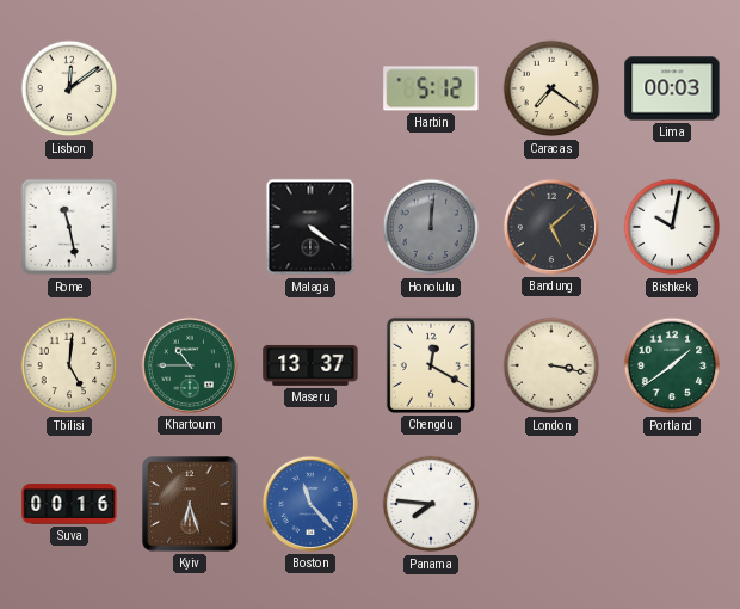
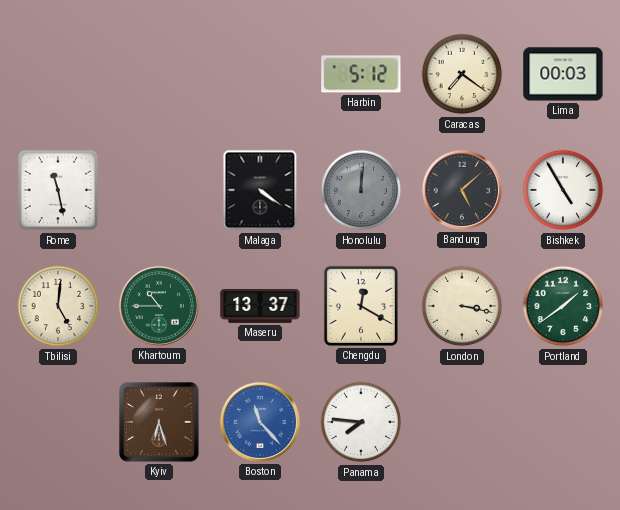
Lisbon: 12:09 -> none
Bishkek: 10:02 -> 4:55
Suva: 00:16 -> none
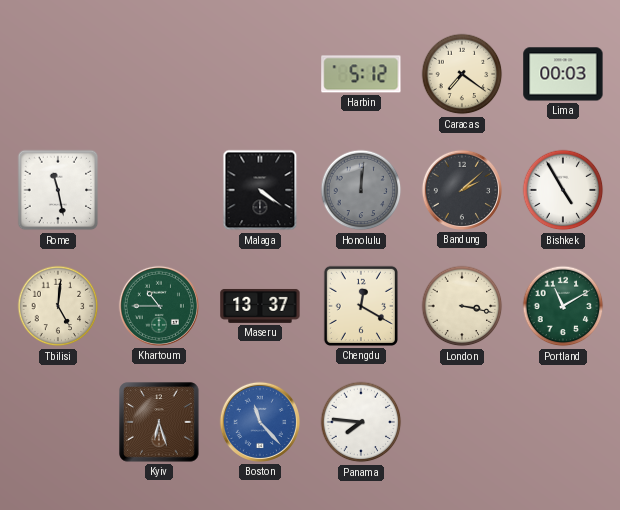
Bandung: 5:08 -> 2:08
Portland: 1:39 -> 11:10
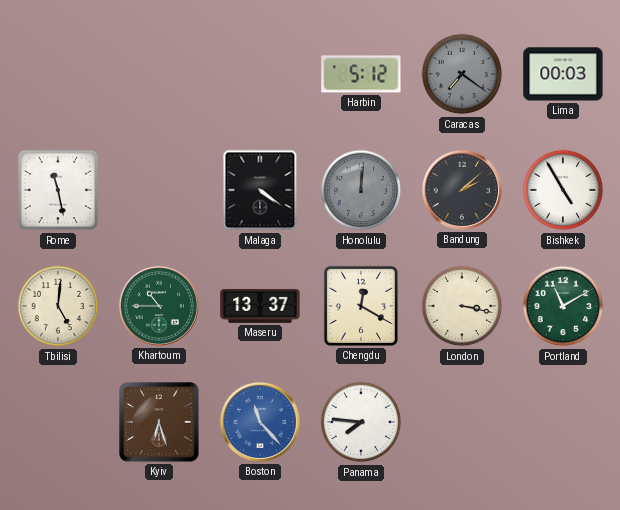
Caracas dial: cream -> grey
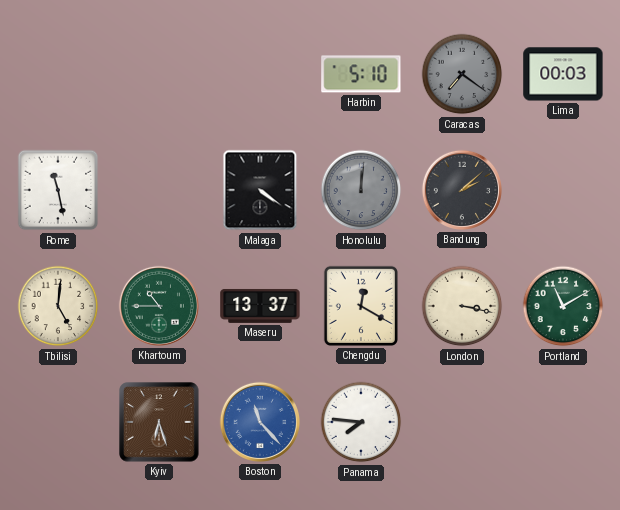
Harbin: 5:12 -> 5:10
Bishkek: 4:55 -> none
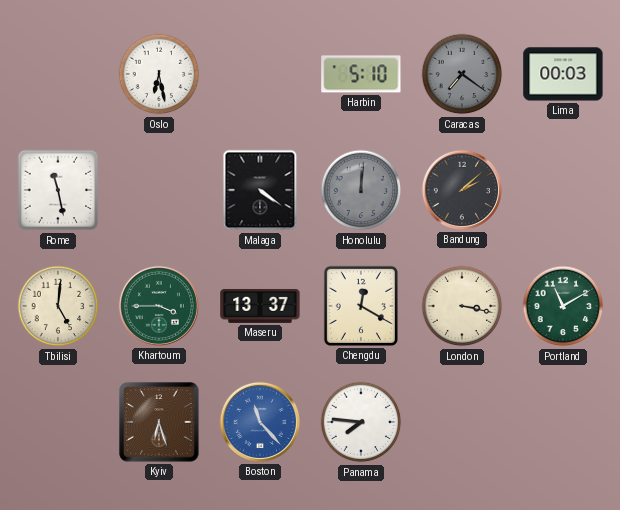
Oslo: none -> 6:28
Khartoum: 10:45 -> 3:45
